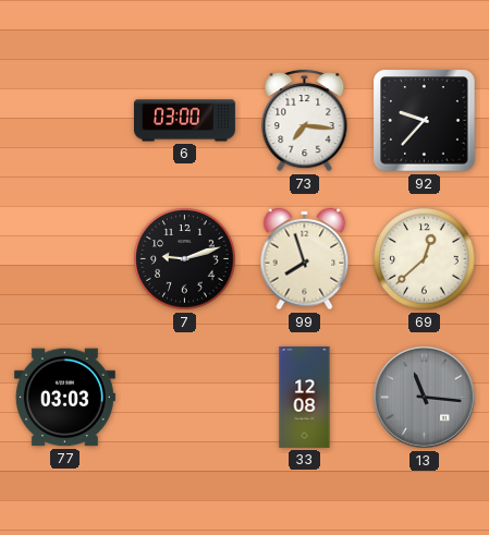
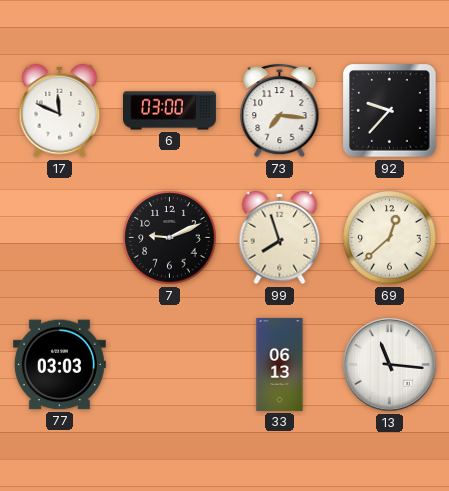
17: none -> 11:49
7: 9:12 -> 9:11
33: 12:08 -> 06:13
13 dial: grey -> white
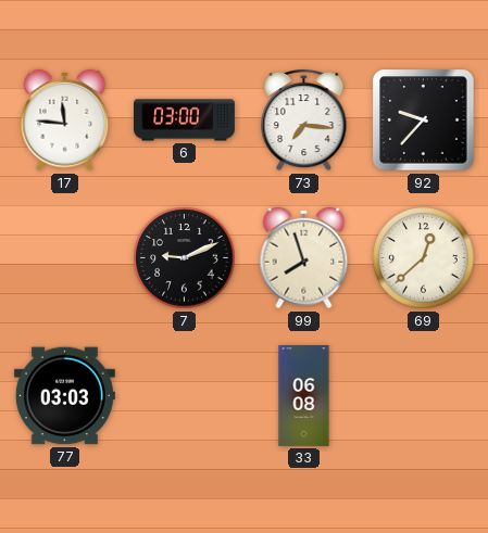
17: 11:49 -> 11:46
33: 06:13 -> 06:08
13: 11:16 -> none
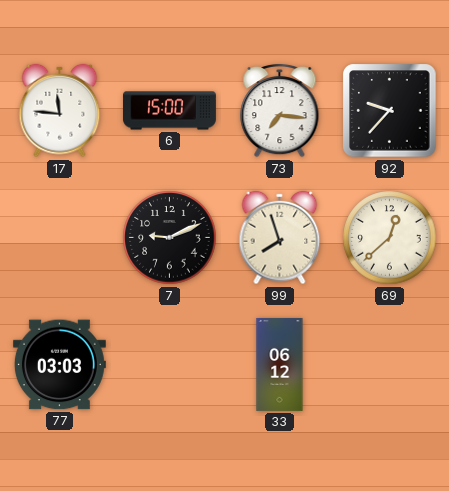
6: 03:00 -> 15:00
33: 06:08 -> 06:12
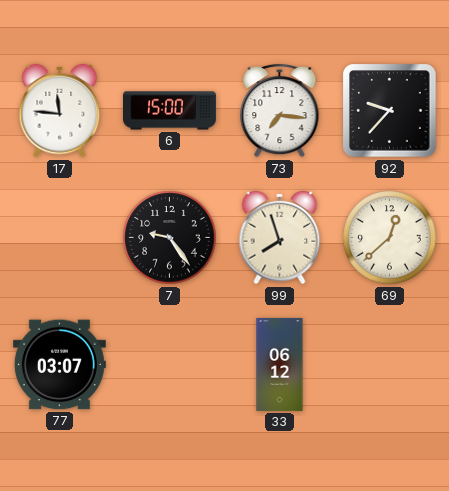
7: 9:11 -> 9:24
77: 03:03 -> 03:07
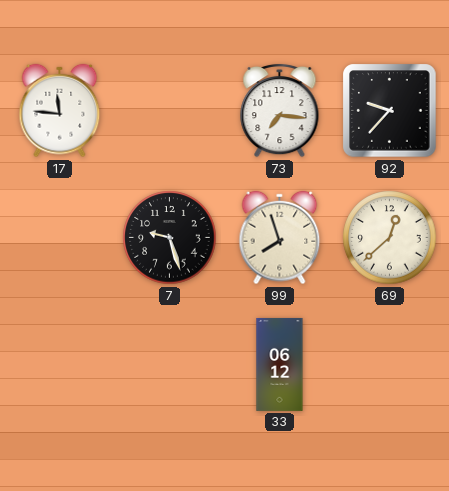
6: 15:00 -> none
7: 9:24 -> 9:27
77: 03:07 -> none
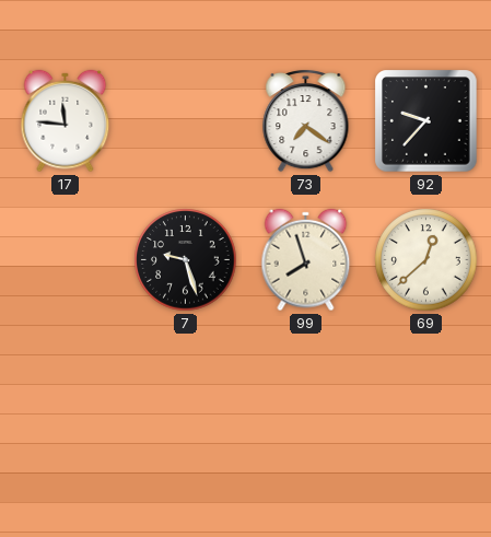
73: 7:16 -> 7:21
33: 06:12 -> none
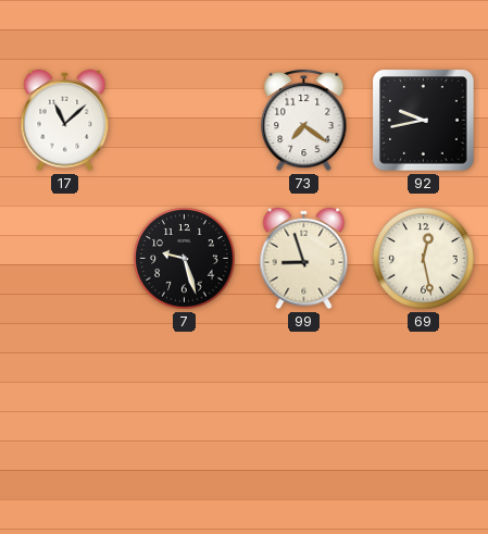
17: 11:46 -> 11:08
92: 9:37 -> 9:43
99: 7:57 -> 8:57
69: 12:38 -> 12:28
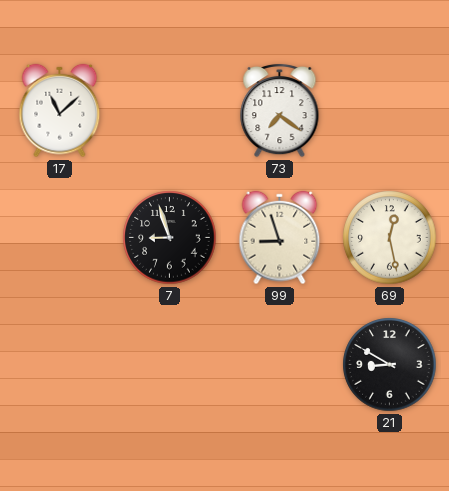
92: 9:43 -> none
7: 9:27 -> 8:57
21: none -> 8:50
